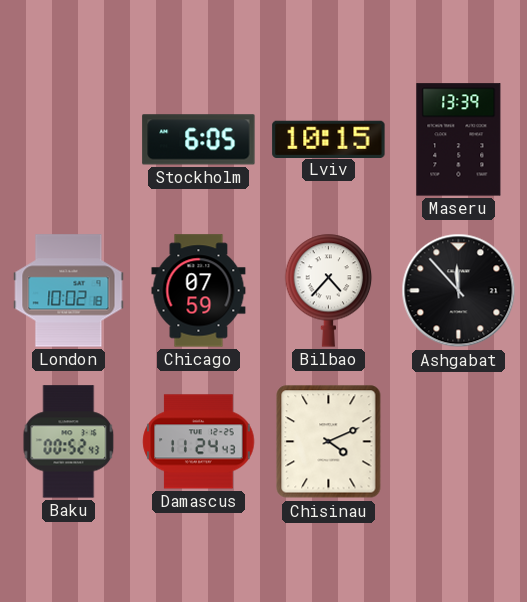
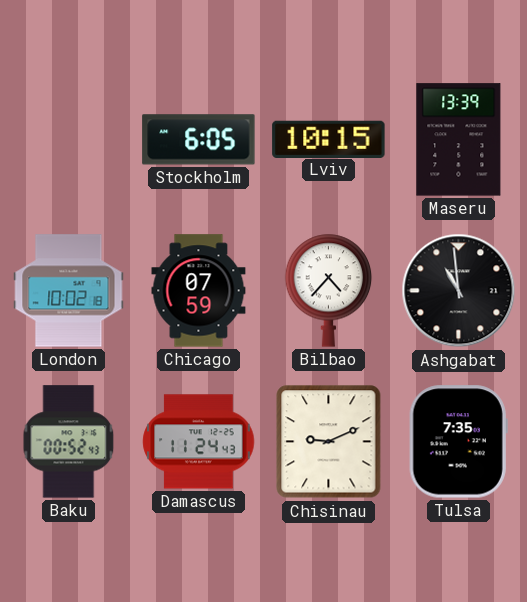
Ashgabat: 11:53 -> 10:59
Chisinau: 4:11 -> 9:11
Tulsa: none -> 7:35
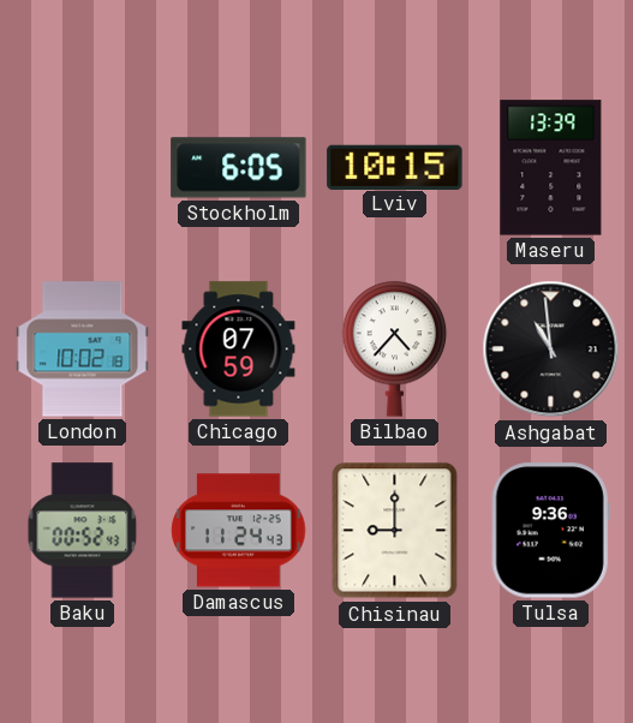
Chisinau: 9:11 -> 9:00
Tulsa: 7:35 -> 9:36
